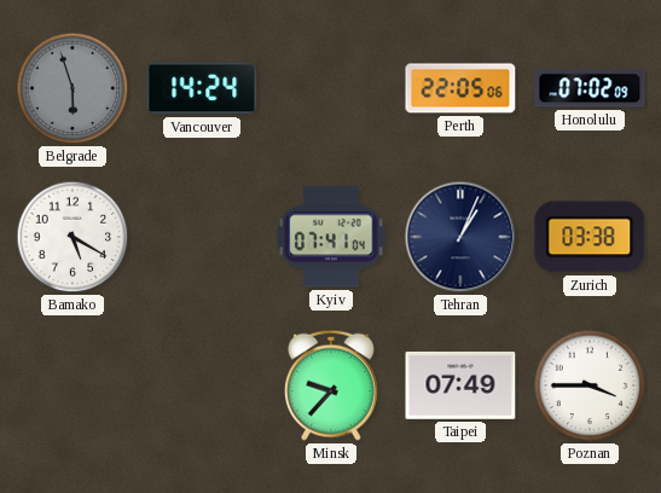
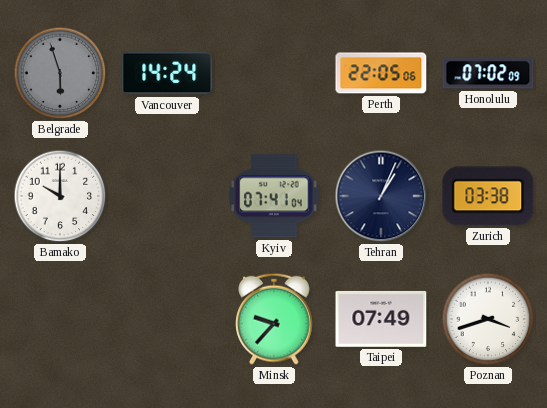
Bamako: 5:20 -> 10:00
Poznan: 3:45 -> 3:42
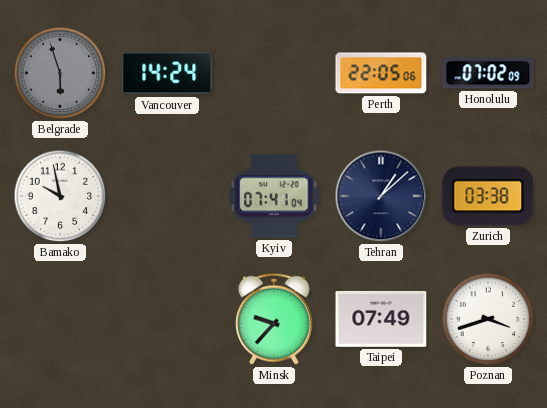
Bamako: 10:00 -> 9:58
Tehran: 1:04 -> 1:08
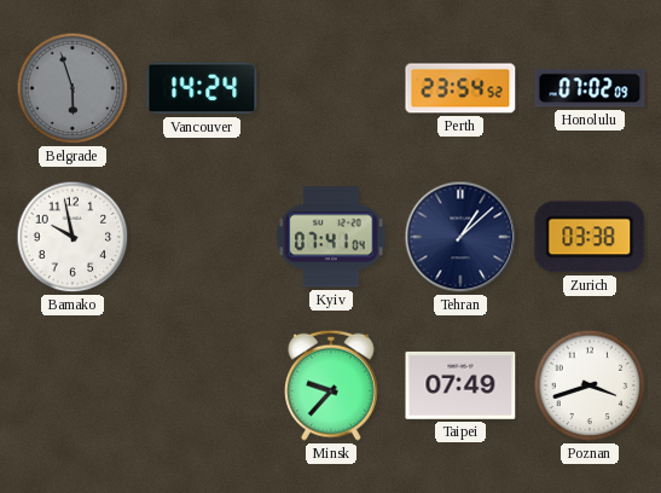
Perth: 22:05 -> 23:54
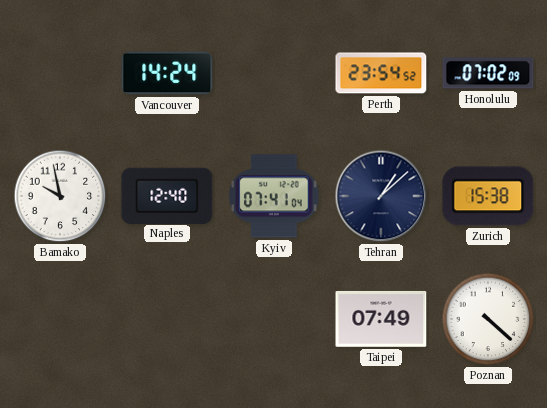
Belgrade: 5:57 -> none
Naples: none -> 12:40
Zurich: 03:38 -> 15:38
Minsk: 9:37 -> none
Poznan: 3:42 -> 4:22
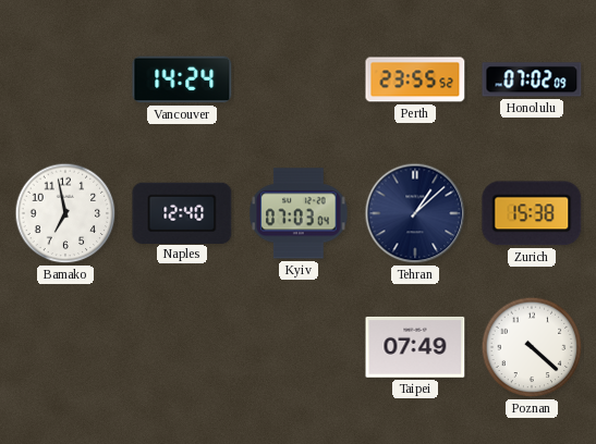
Perth: 23:54 -> 23:55
Bamako: 9:58 -> 6:58
Kyiv: 07:41 -> 07:03
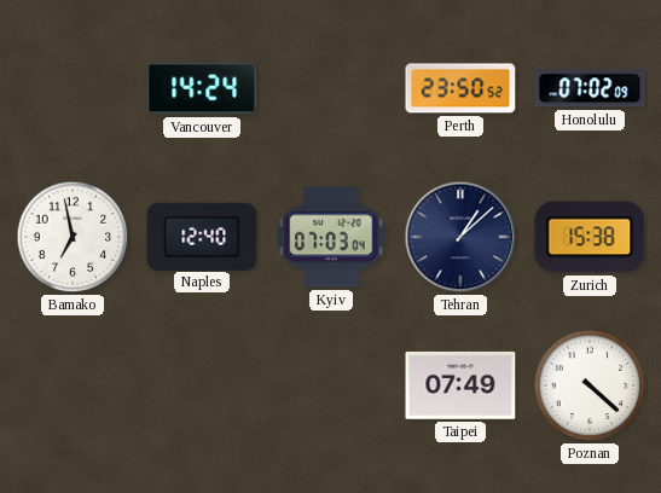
Perth: 23:55 -> 23:50
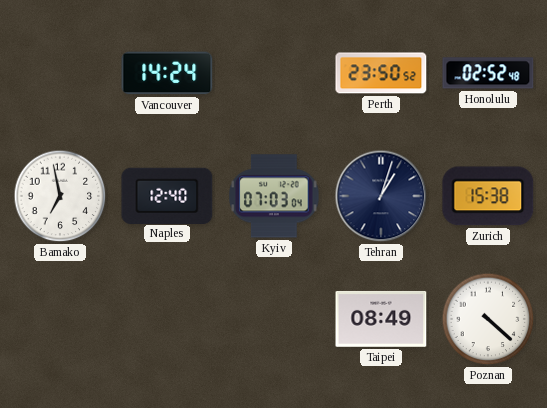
Honolulu: 07:02 -> 02:52
Tehran: 1:08 -> 1:03
Taipei: 07:49 -> 08:49
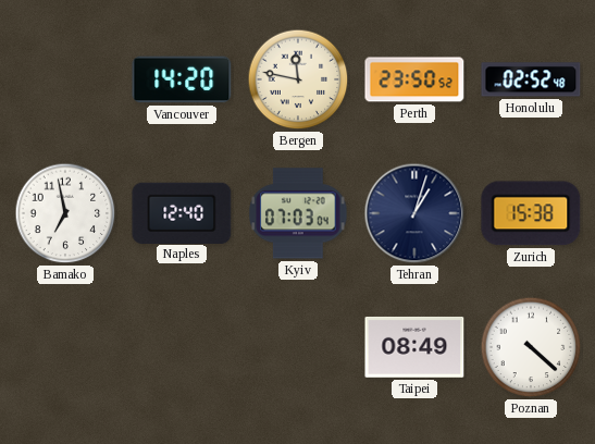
Vancouver: 14:24 -> 14:20
Bergen: none -> 11:47
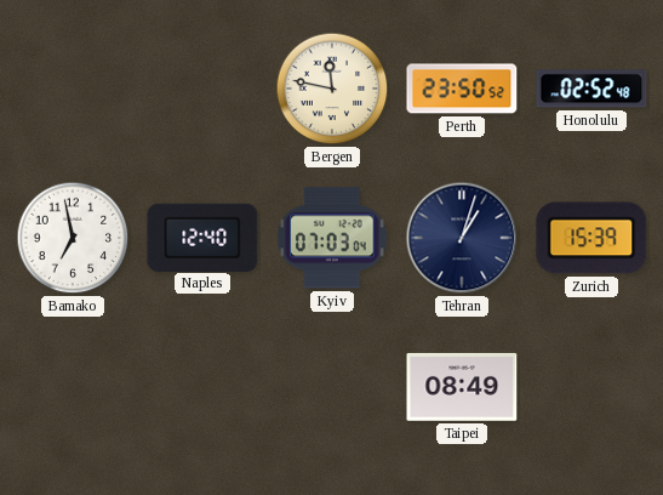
Vancouver: 14:20 -> none
Zurich: 15:38 -> 15:39
Poznan: 4:22 -> none
